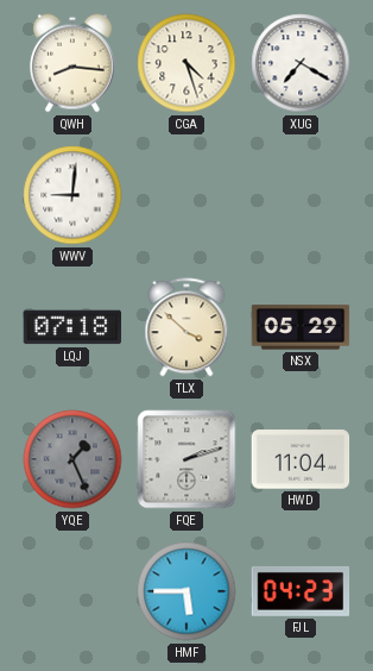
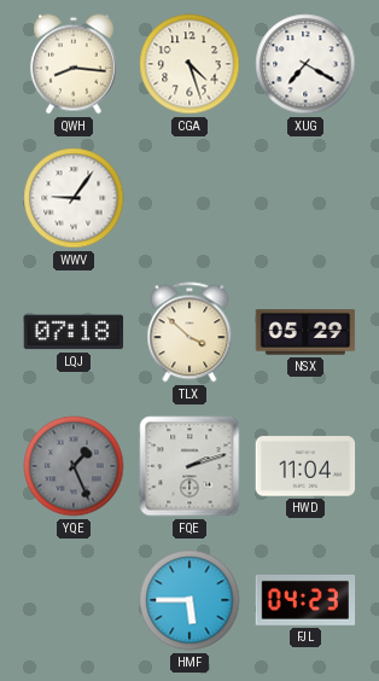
WWV: 9:01 -> 9:06
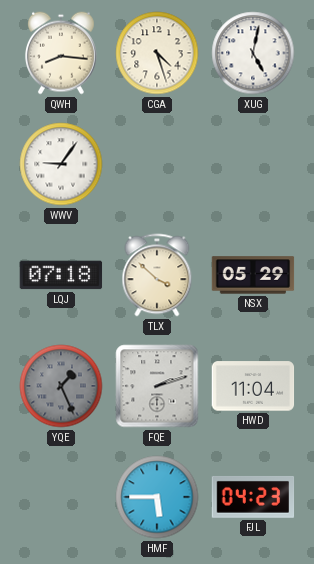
XUG: 7:20 -> 5:02
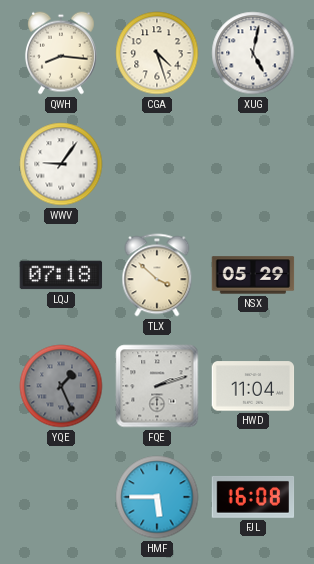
FJL: 04:23 -> 16:08
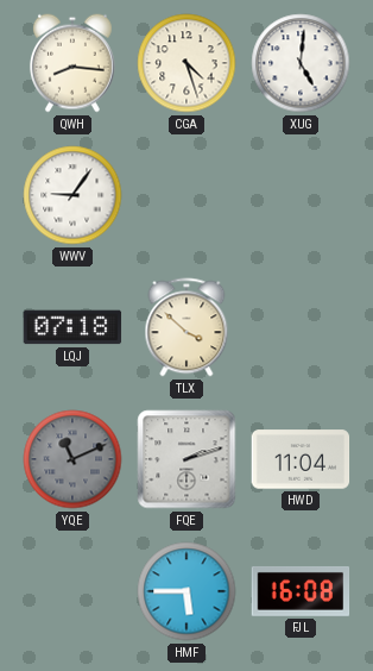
XUG: 5:02 -> 5:01
NSX: 05:29 -> none
YQE: 1:26 -> 11:11
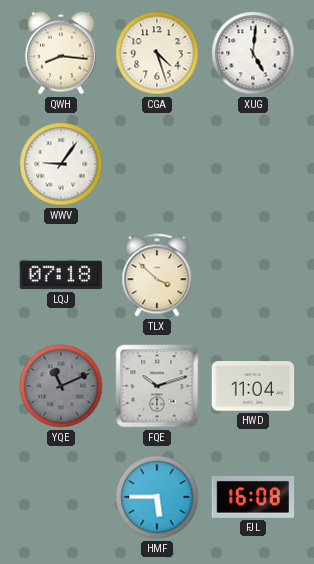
FQE: 2:12 -> 10:12
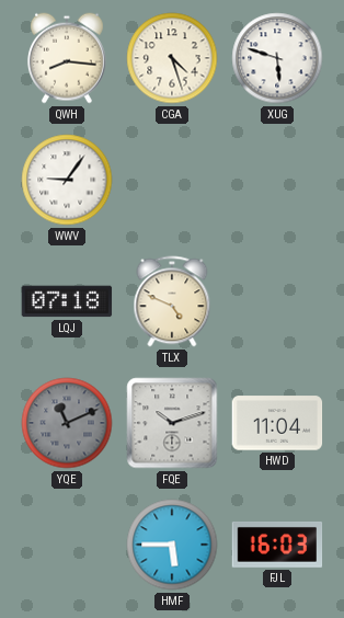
XUG: 5:01 -> 5:48
TLX: 3:52 -> 4:49
FJL: 16:08 -> 16:03
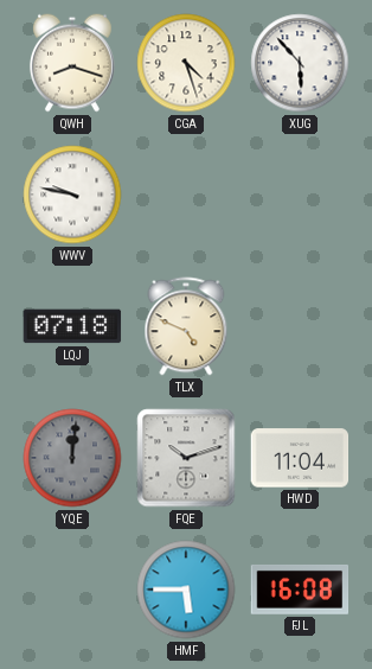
QWH: 8:16 -> 8:18
XUG: 5:48 -> 5:53
WWV: 9:06 -> 9:47
YQE: 11:11 -> 12:01
FJL: 16:03 -> 16:08
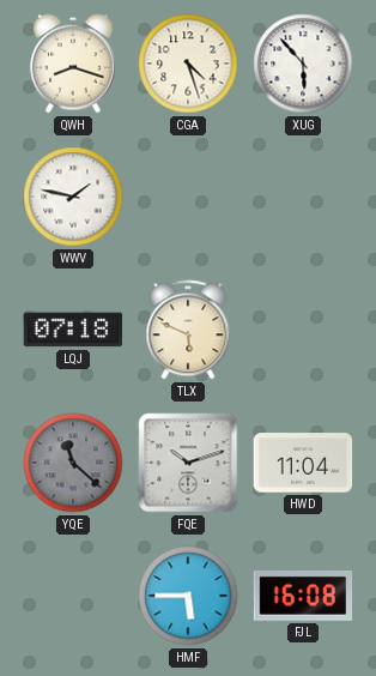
WWV: 9:47 -> 1:47
TLX: 4:49 -> 5:49
YQE: 12:01 -> 11:22
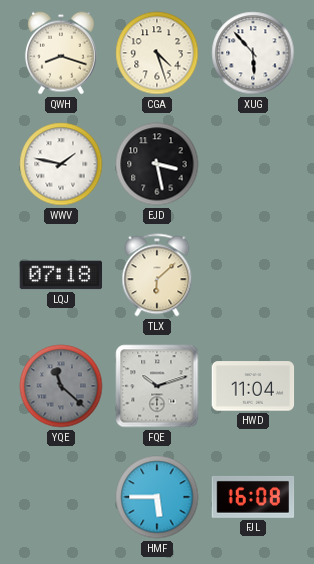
EJD: none -> 3:28
TLX: 5:49 -> 6:08
